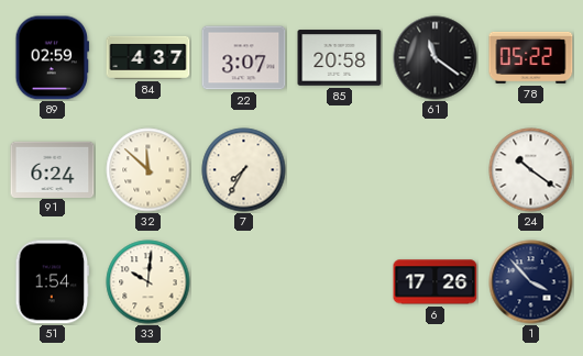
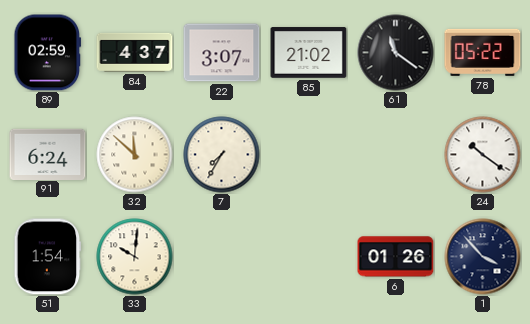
85: 20:58 -> 21:02
6: 17:26 -> 01:26
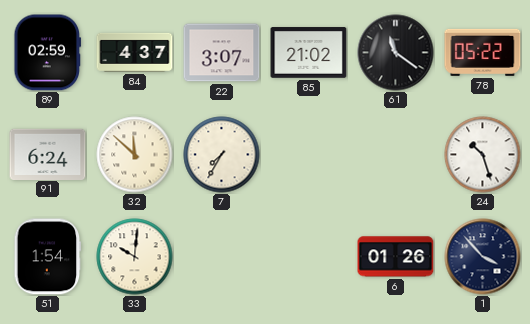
24: 10:21 -> 10:27
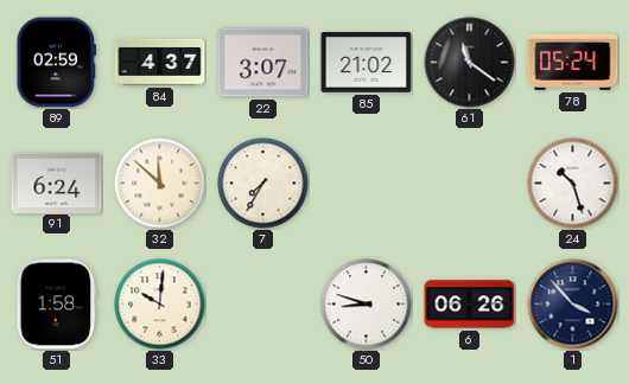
78: 05:22 -> 05:24
51: 1:54 -> 1:58
50: none -> 8:48
6: 01:26 -> 06:26
